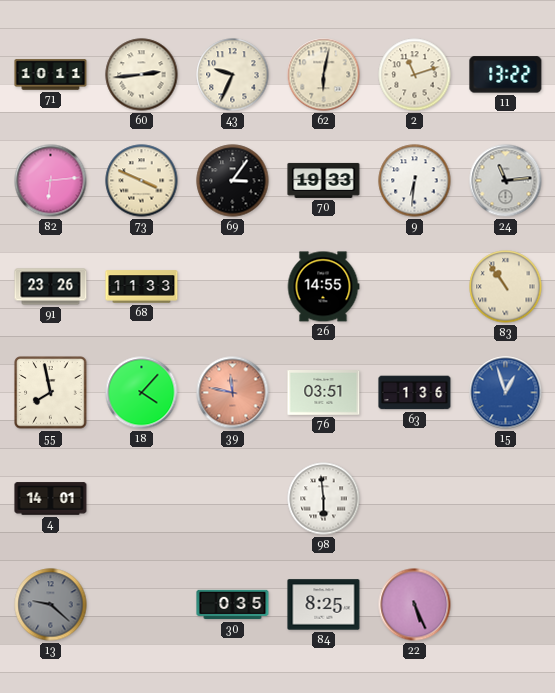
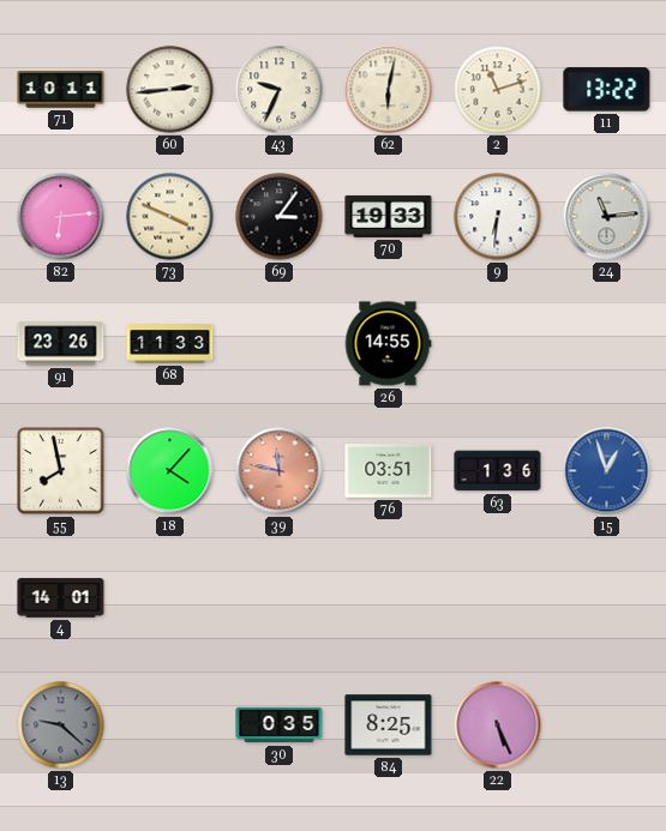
83: 10:54 -> none
98: 5:59 -> none
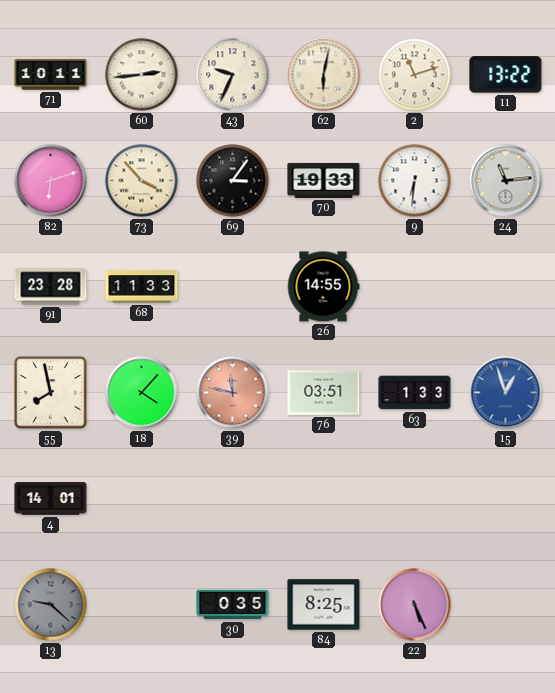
82: 6:14 -> 6:12
73: 3:49 -> 3:53
91: 23:26 -> 23:28
63: 1:36 -> 1:33
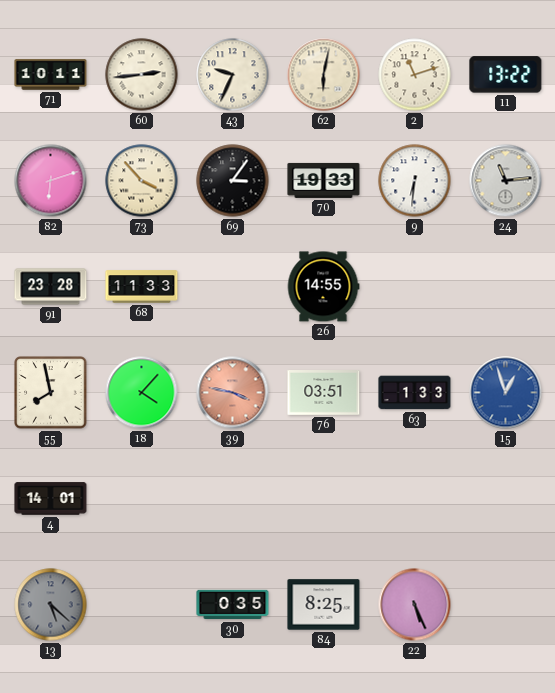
39: 11:47 -> 3:47
13: 9:22 -> 5:22
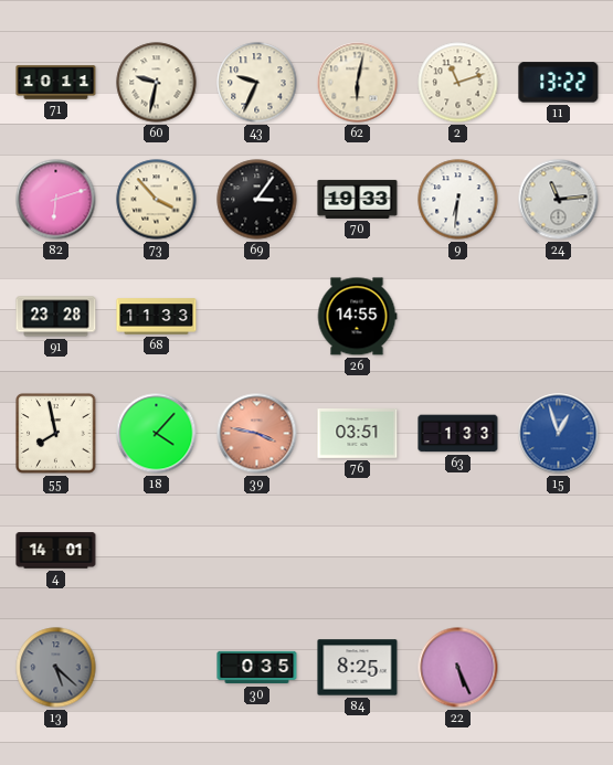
60: 2:44 -> 9:32
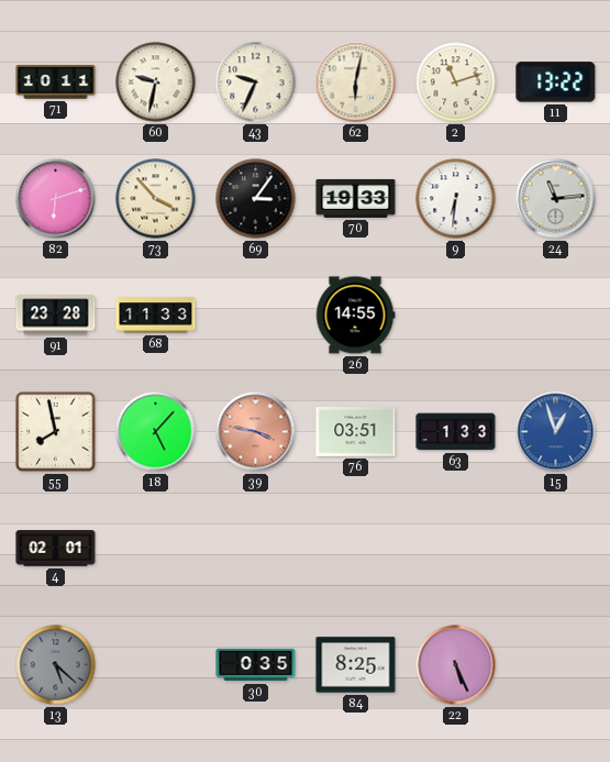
18: 4:07 -> 5:07
4: 14:01 -> 02:01
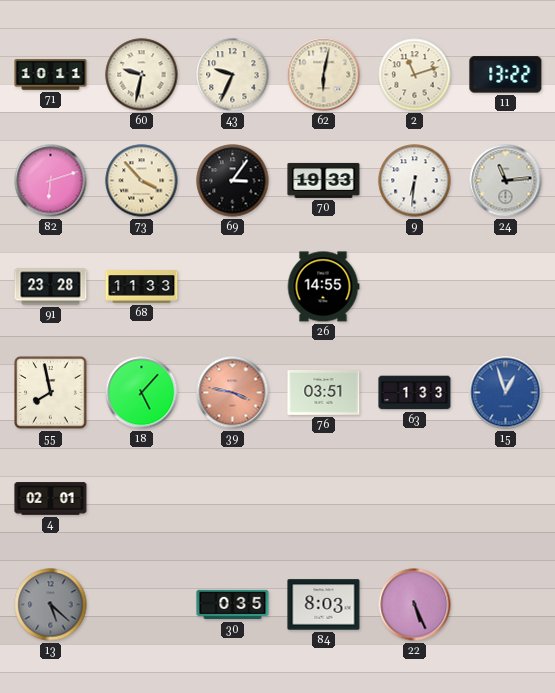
84: 8:25 -> 8:03
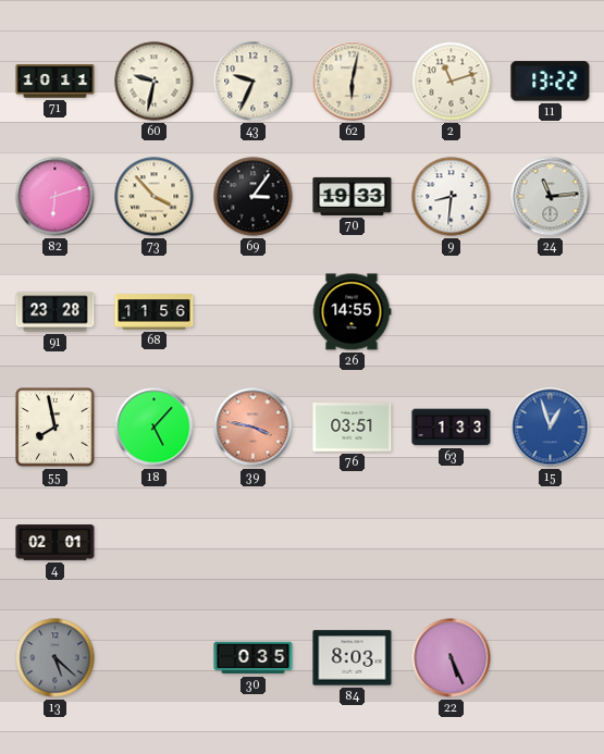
9: 6:31 -> 8:31
68: 11:33 -> 11:56
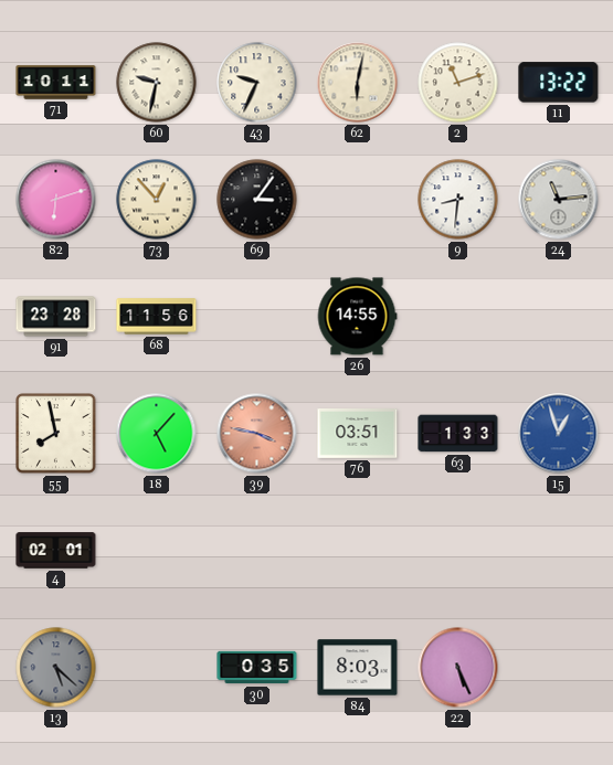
73: 3:53 -> 12:53
70: 19:33 -> none
